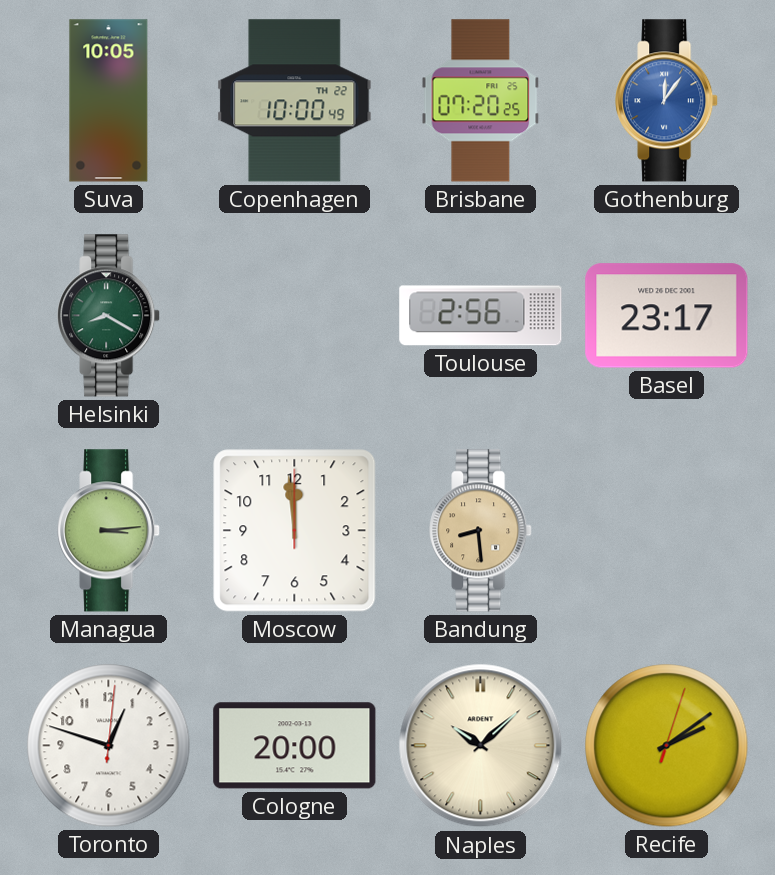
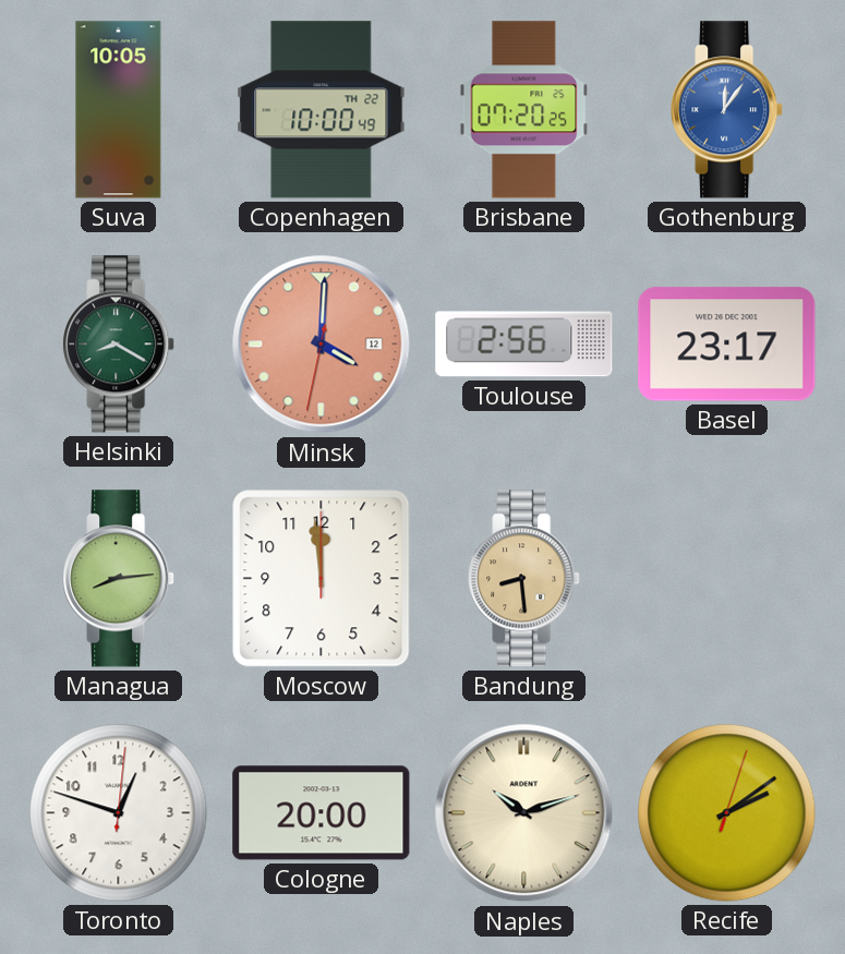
Minsk: none -> 4:00
Managua: 3:14 -> 8:14
Naples: 10:08 -> 10:12
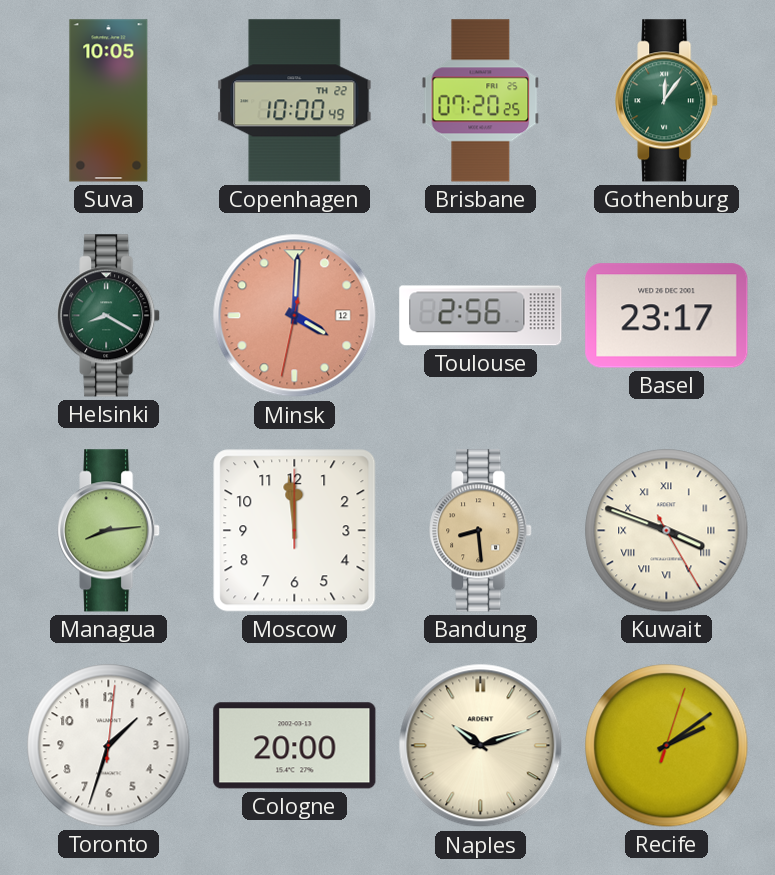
Gothenburg dial: blue -> green
Kuwait: none -> 3:48
Toronto: 12:48 -> 1:33
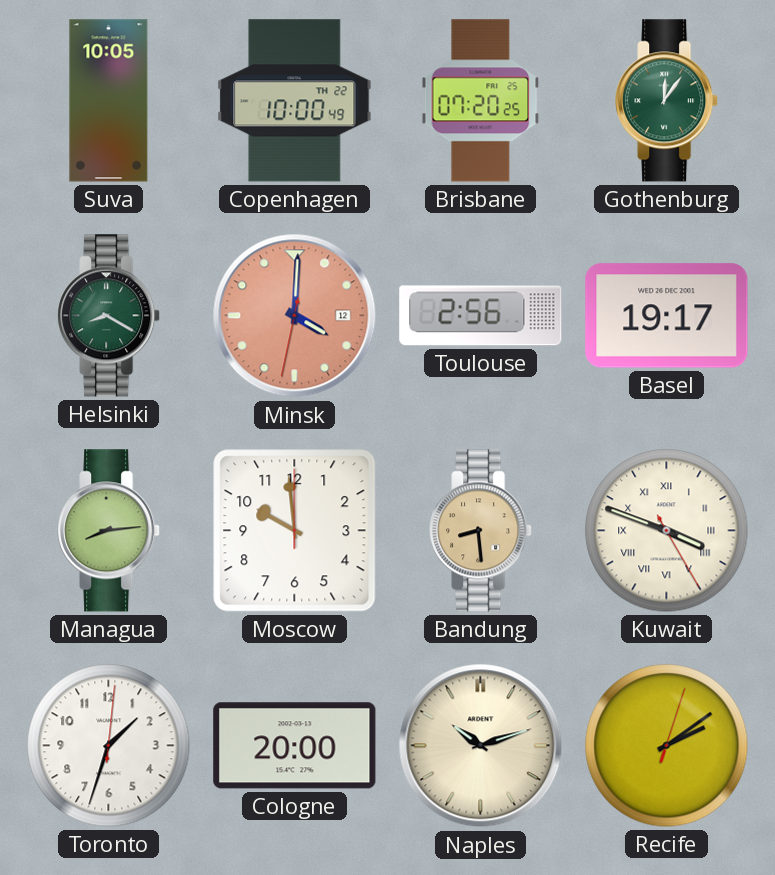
Basel: 23:17 -> 19:17
Moscow: 11:59 -> 9:59
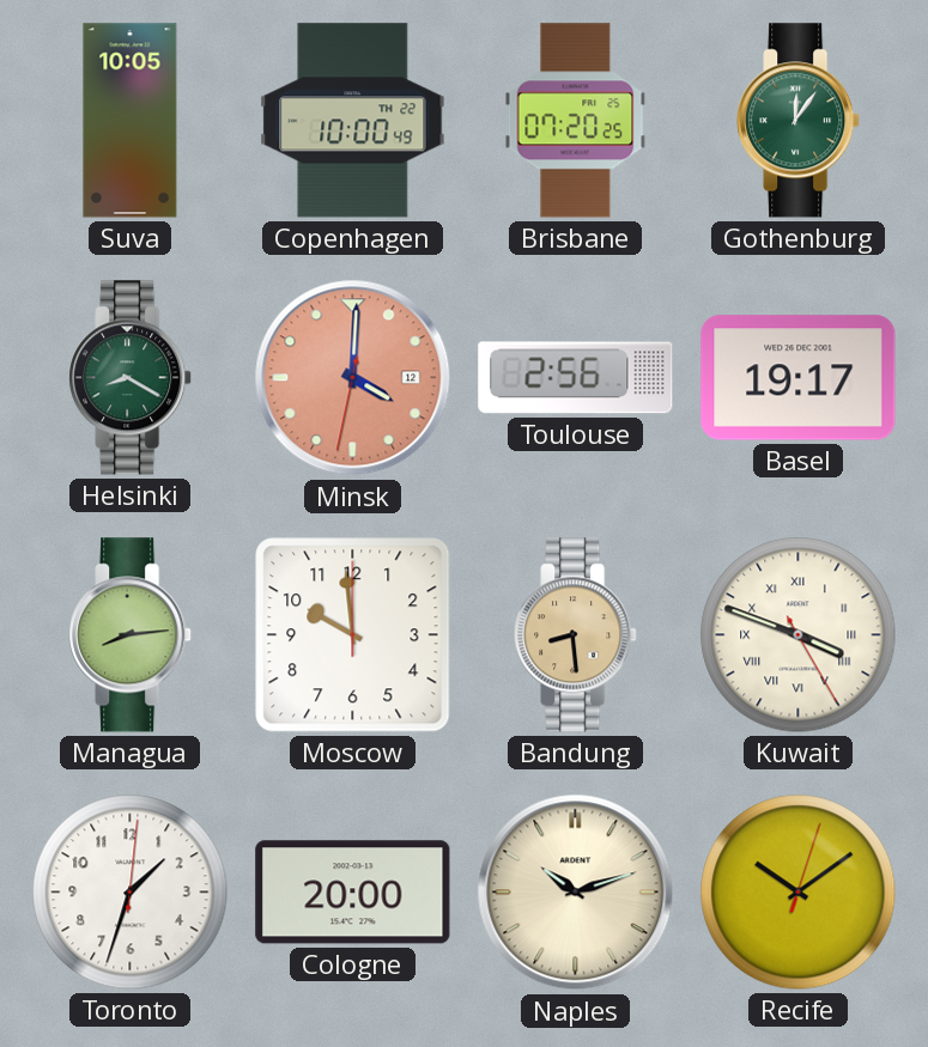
Recife: 2:09 -> 10:09
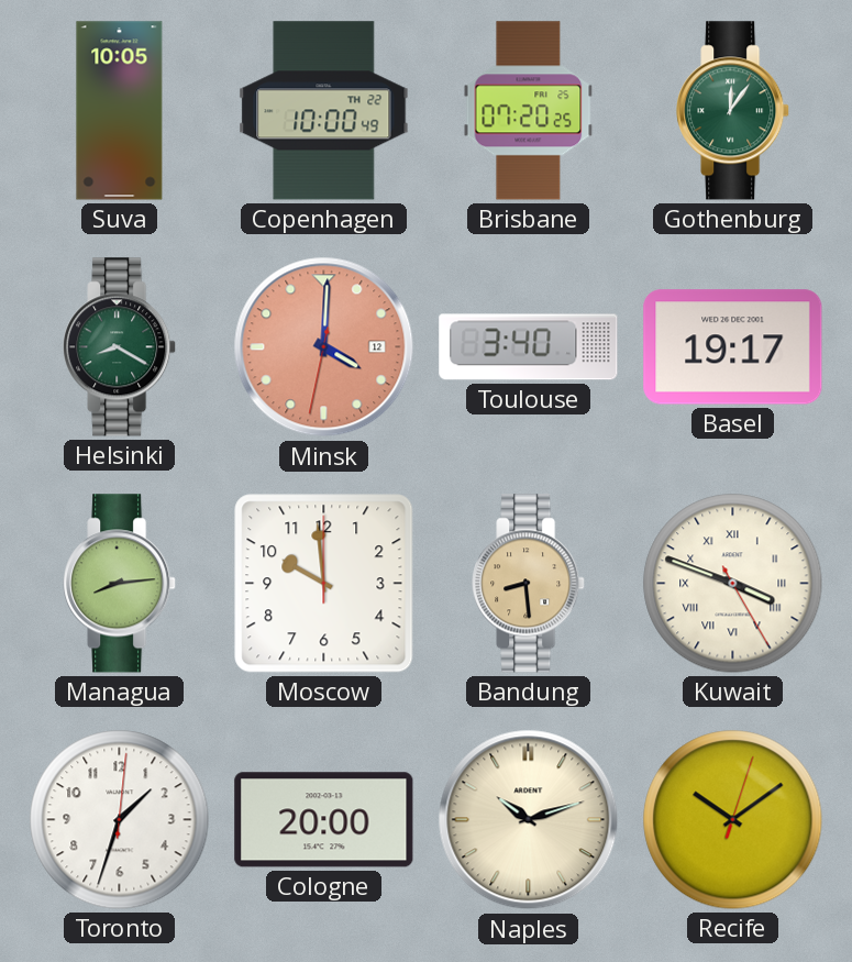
Toulouse: 2:56 -> 3:40
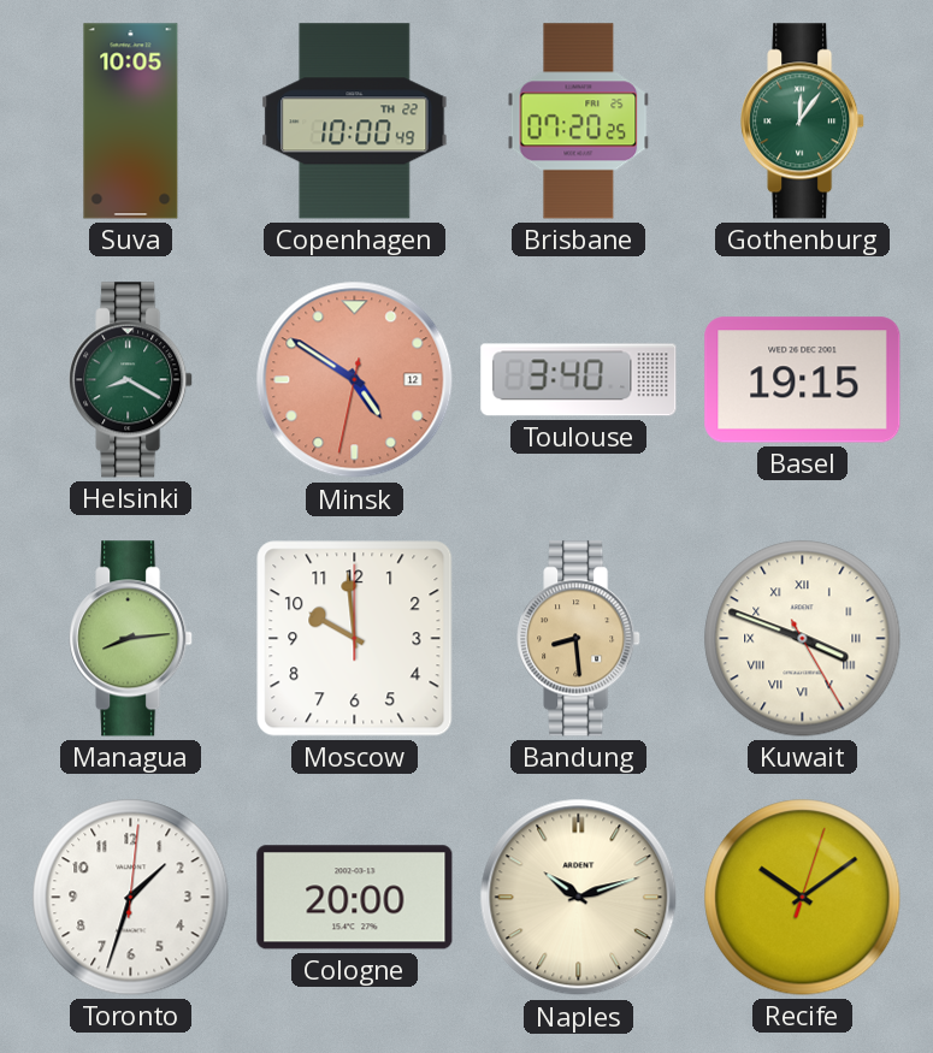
Minsk: 4:00 -> 4:50
Basel: 19:17 -> 19:15
